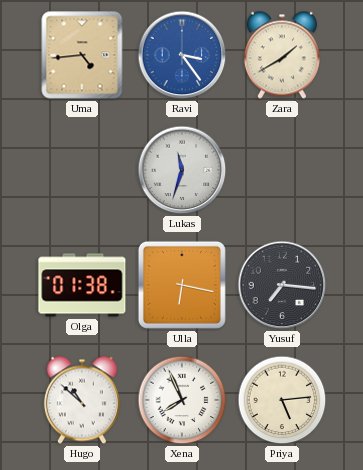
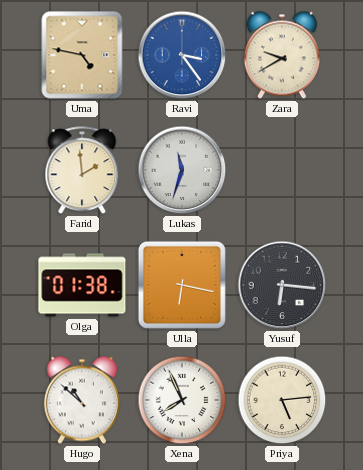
Uma: 4:44 -> 4:47
Zara: 1:40 -> 9:40
Farid: none -> 1:59
Yusuf: 7:16 -> 6:16
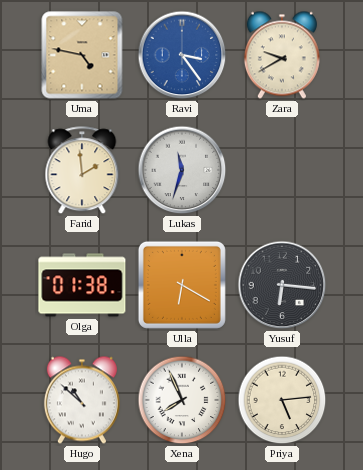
Ulla: 6:17 -> 6:20
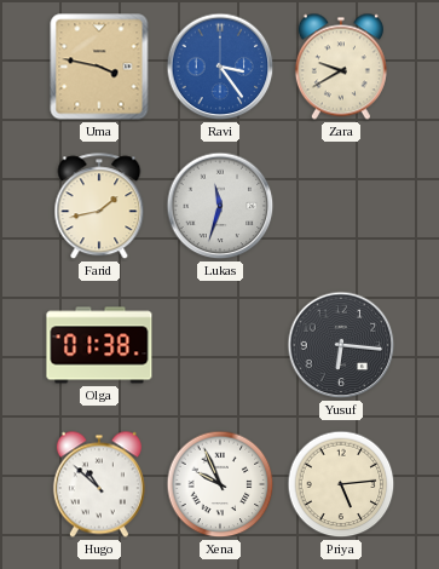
Uma: 4:47 -> 3:47
Farid: 1:59 -> 1:43
Ulla: 6:20 -> none
Xena: 7:56 -> 9:56
